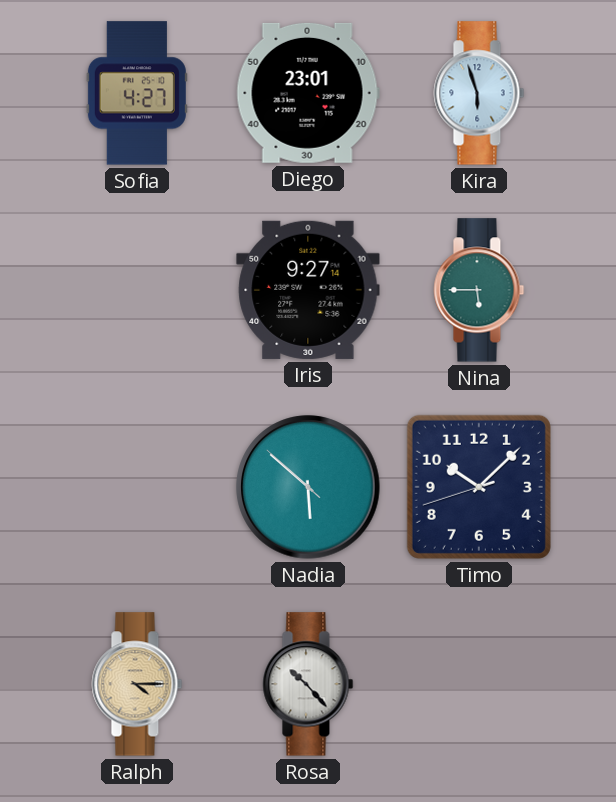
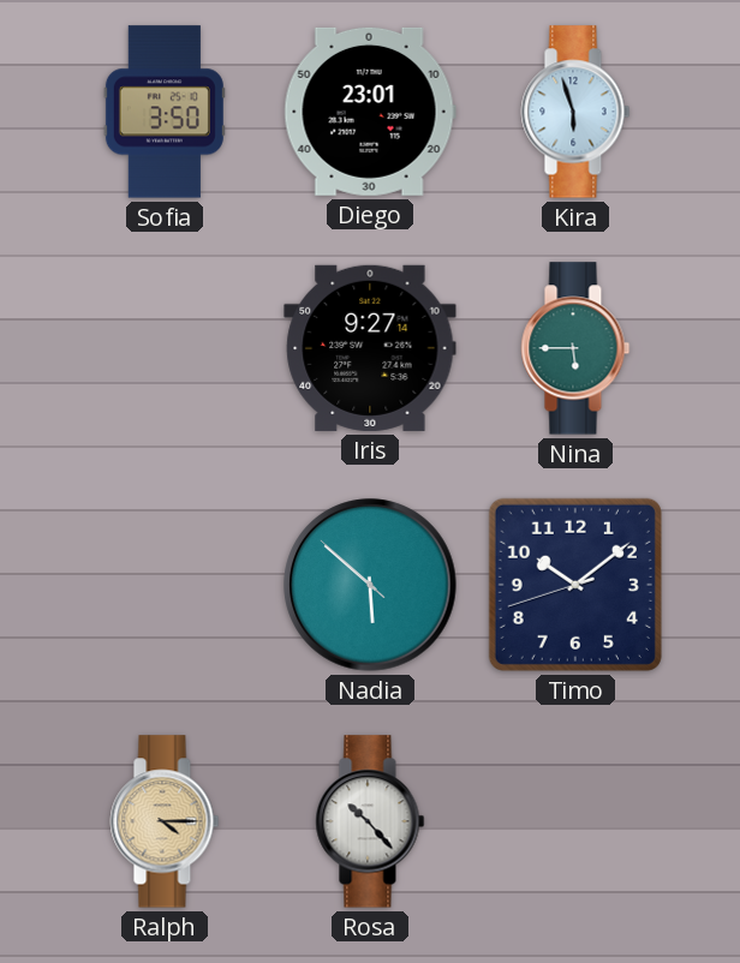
Sofia: 4:27 -> 3:50
Timo: 10:07 -> 10:08
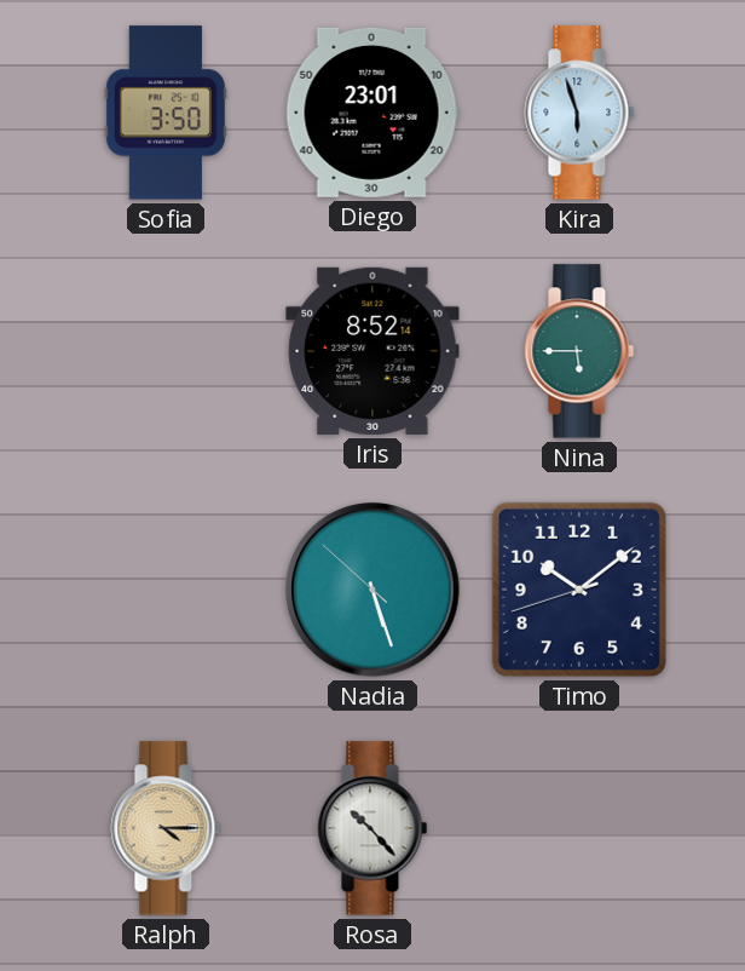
Iris: 9:27 -> 8:52
Nadia: 5:51 -> 5:26
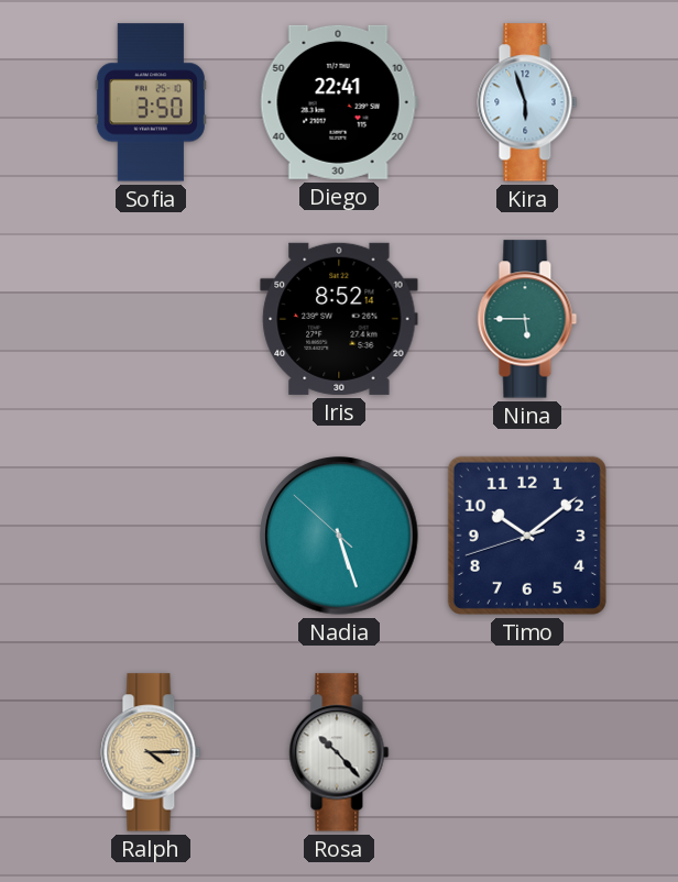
Diego: 23:01 -> 22:41
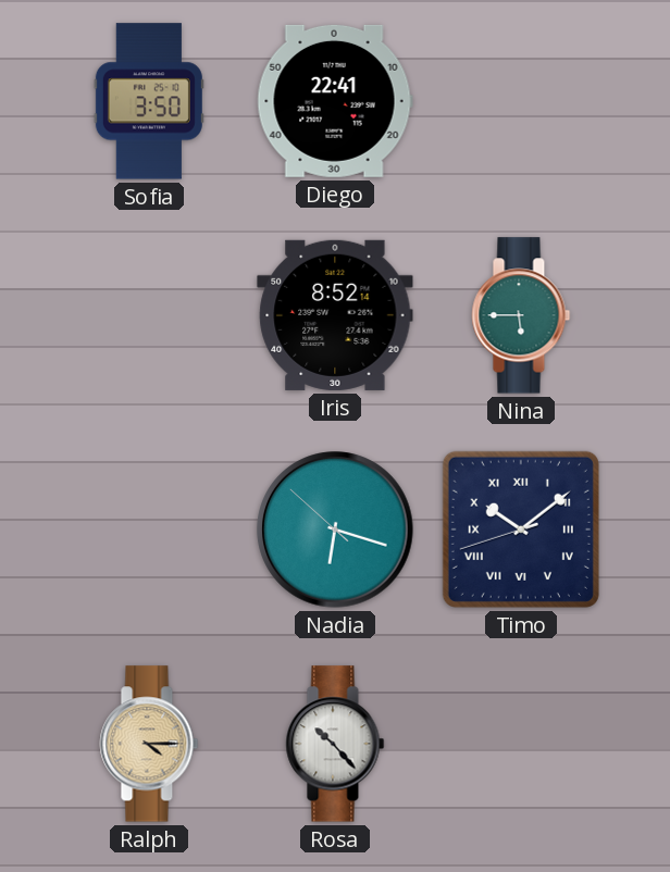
Kira: 5:57 -> none
Nadia: 5:26 -> 6:17
Timo numerals: Arabic -> Roman
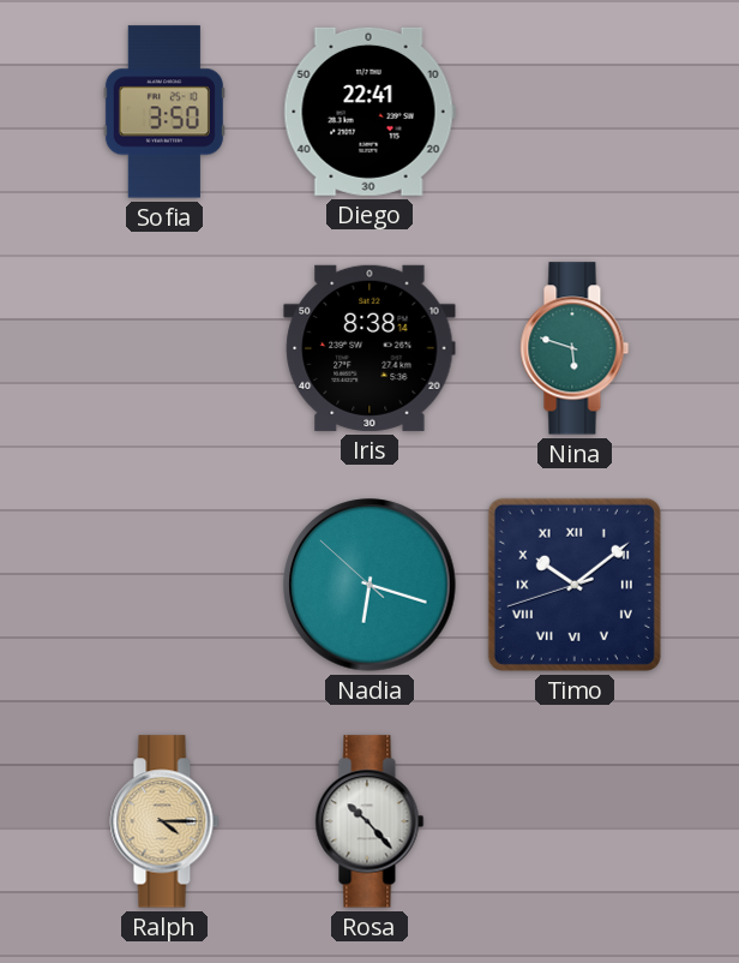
Iris: 8:52 -> 8:38
Nina: 5:45 -> 5:48
